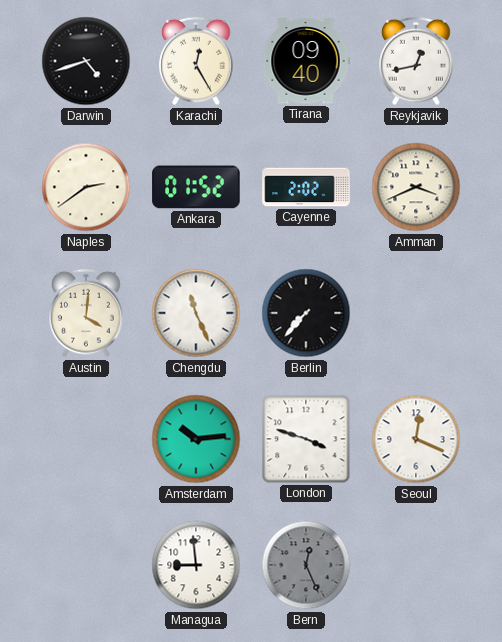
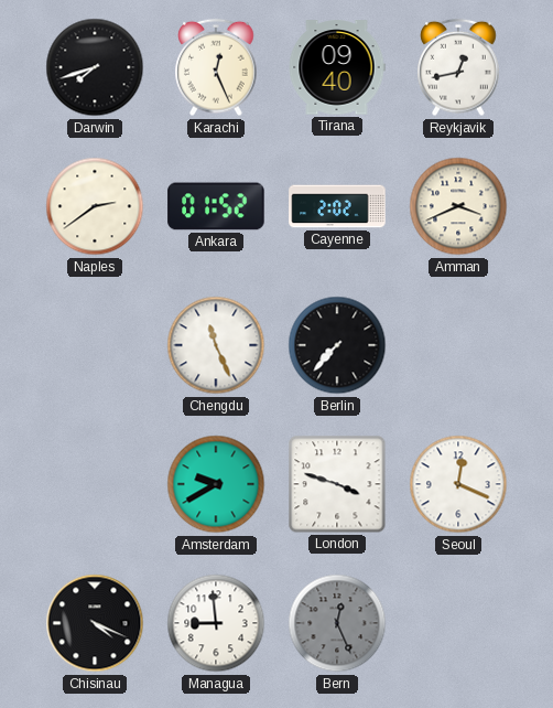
Darwin: 4:42 -> 7:42
Karachi: 12:25 -> 12:26
Austin: 4:01 -> none
Amsterdam: 10:14 -> 9:40
Chisinau: none -> 4:19
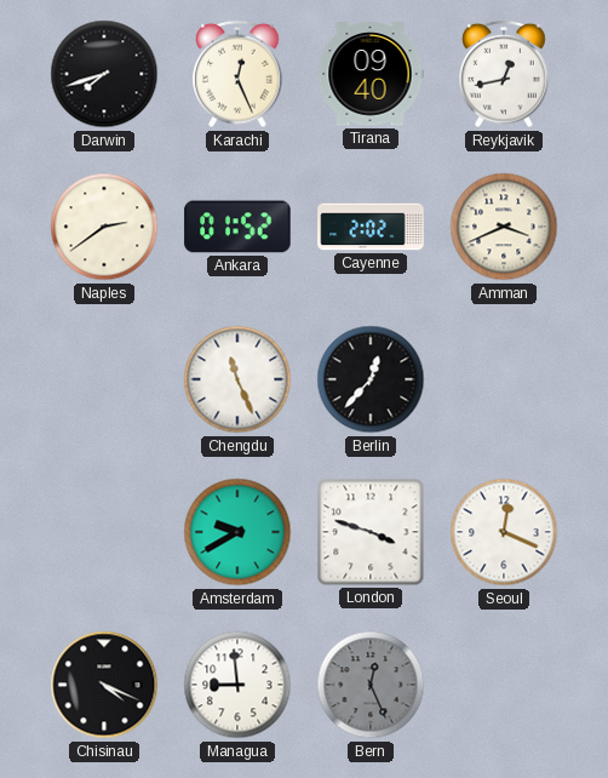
Berlin: 7:37 -> 12:37
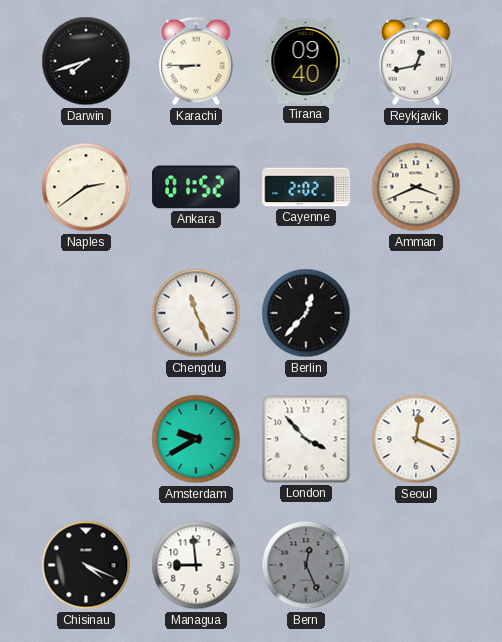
Karachi: 12:26 -> 8:45
London: 3:48 -> 3:53
